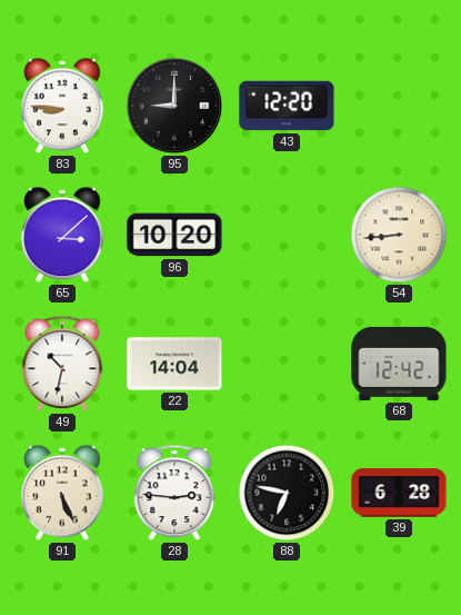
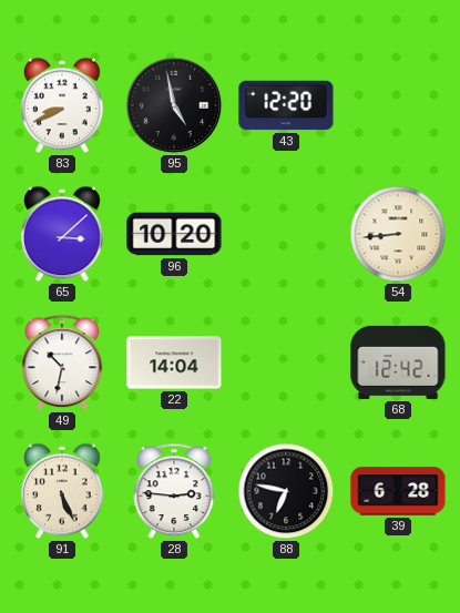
83: 8:46 -> 8:41
95: 9:00 -> 4:58
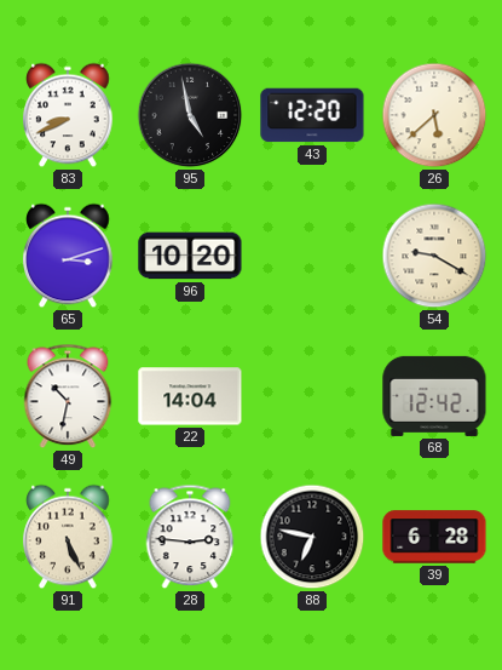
26: none -> 5:38
65: 3:08 -> 3:12
54: 8:44 -> 9:20
